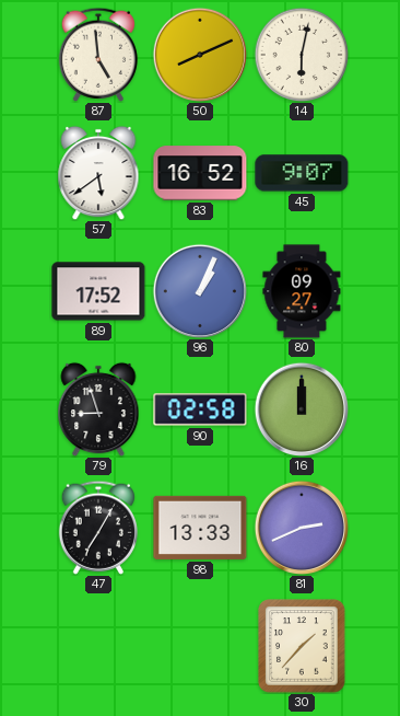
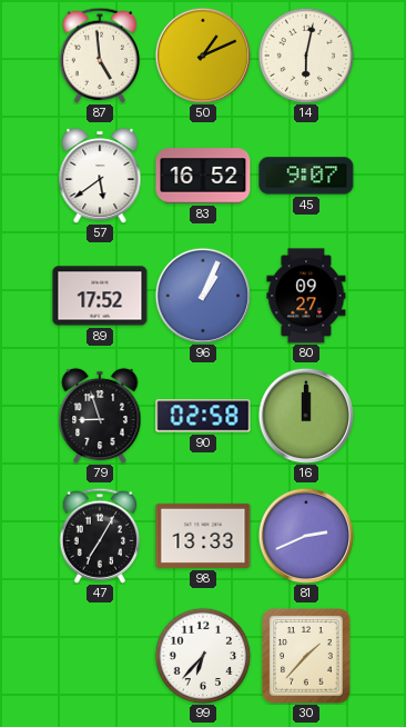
50: 8:11 -> 1:11
99: none -> 6:37
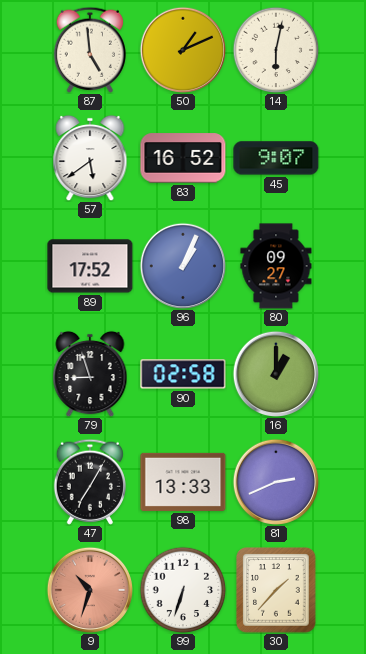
16: 12:00 -> 1:00
9: none -> 10:33
99: 6:37 -> 6:33
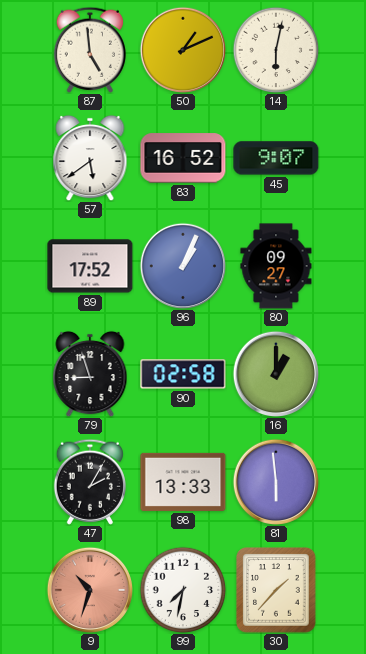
47: 7:05 -> 2:05
81: 2:41 -> 5:59
99: 6:33 -> 7:32
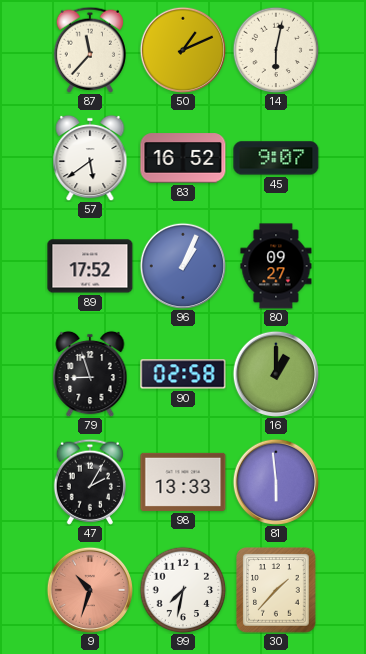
87: 4:59 -> 11:37
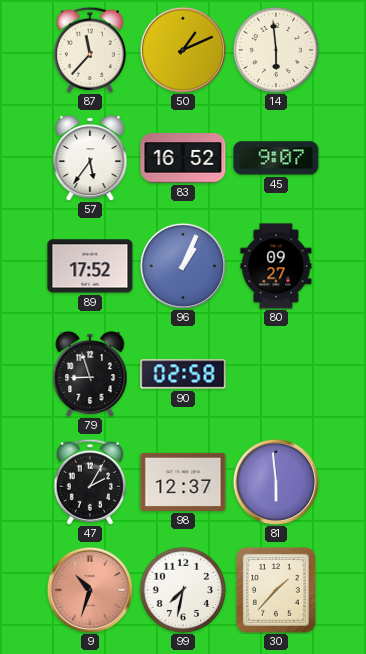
14: 6:02 -> 5:59
57: 5:39 -> 5:36
16: 1:00 -> none
98: 13:33 -> 12:37
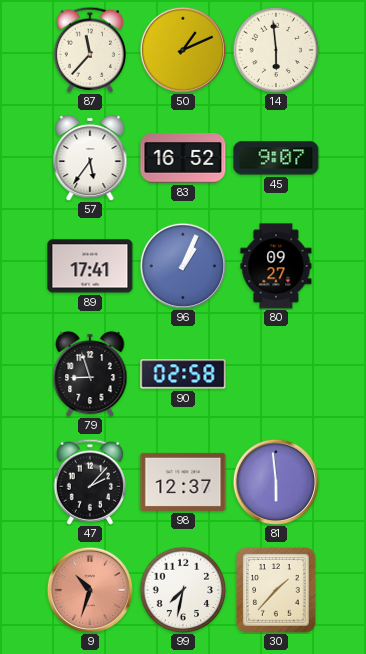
89: 17:52 -> 17:41
47: 2:05 -> 2:07
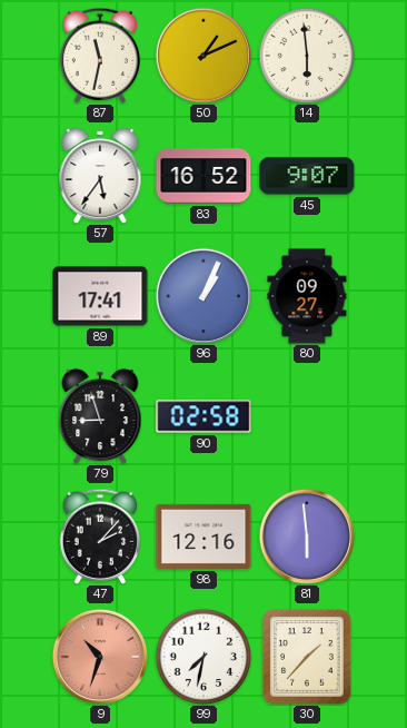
87: 11:37 -> 11:32
98: 12:37 -> 12:16
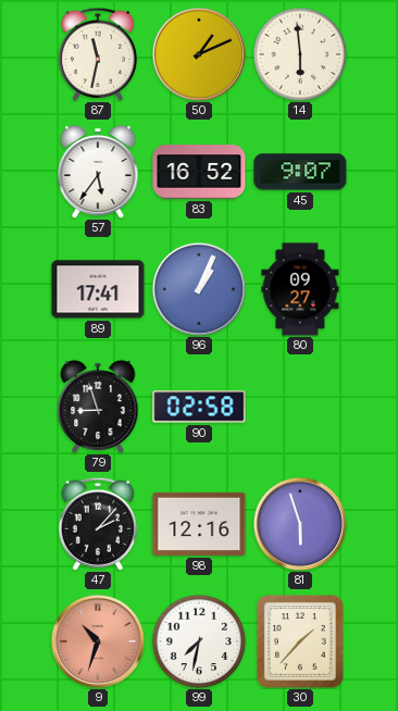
81: 5:59 -> 5:57
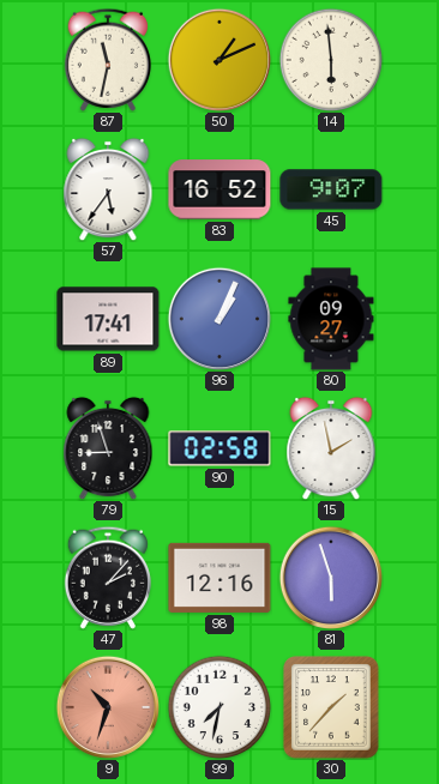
15: none -> 1:58
